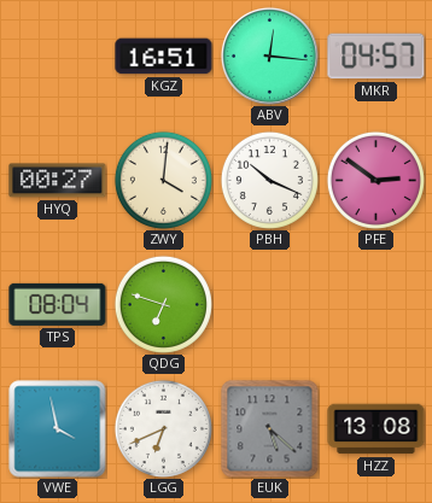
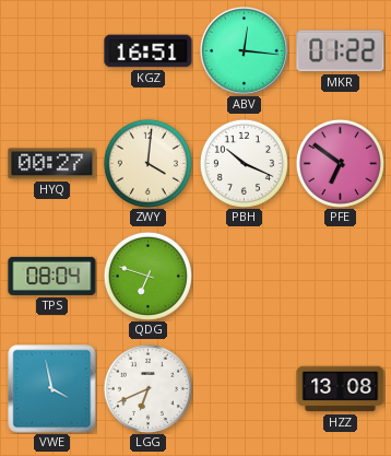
MKR: 04:57 -> 01:22
PFE: 2:51 -> 6:51
EUK: 5:22 -> none
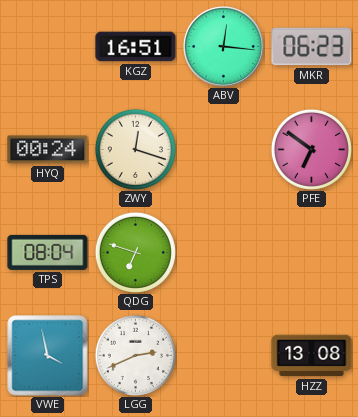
MKR: 01:22 -> 06:23
HYQ: 00:27 -> 00:24
ZWY: 4:01 -> 12:18
PBH: 10:19 -> none
LGG: 6:41 -> 2:41
